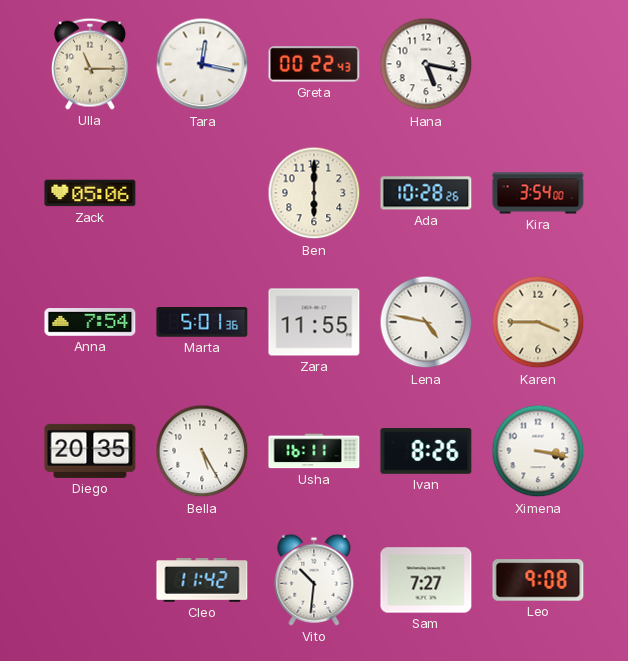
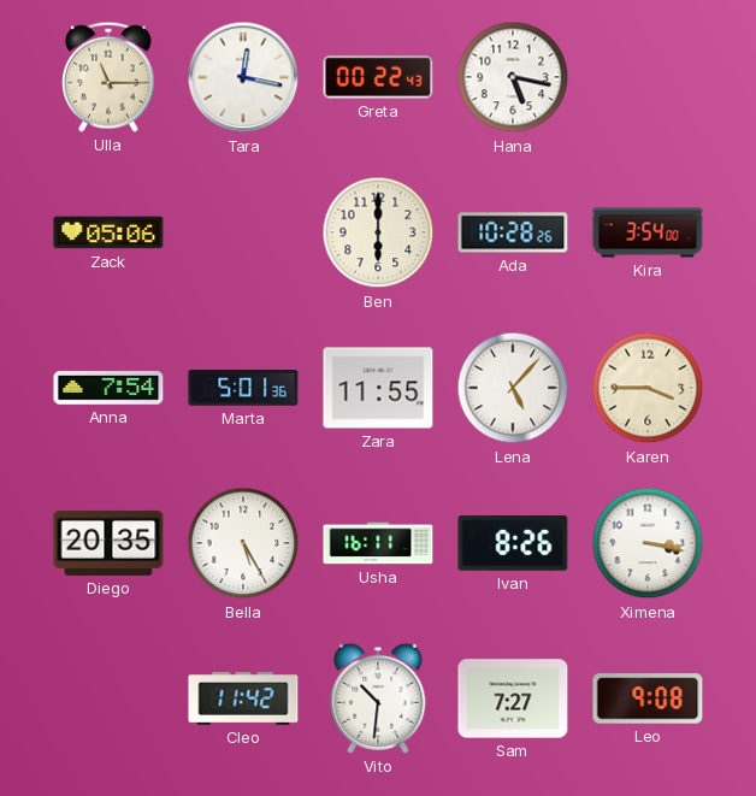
Lena: 4:47 -> 5:07
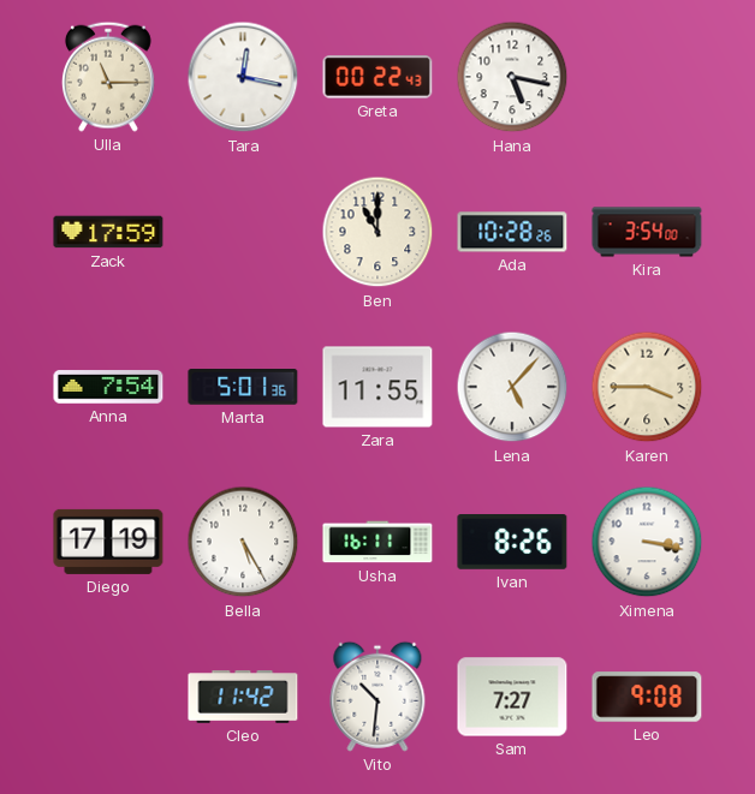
Zack: 05:06 -> 17:59
Ben: 6:00 -> 11:00
Diego: 20:35 -> 17:19
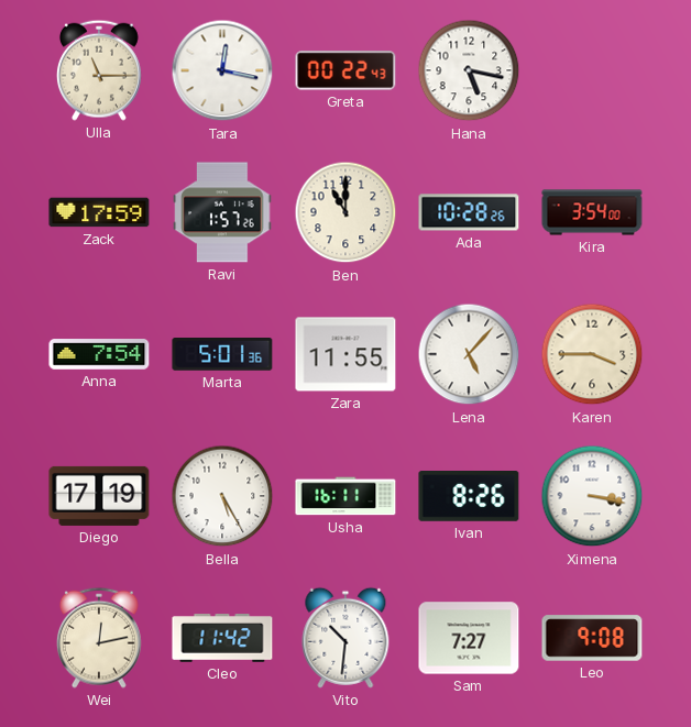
Ravi: none -> 1:57
Wei: none -> 12:13
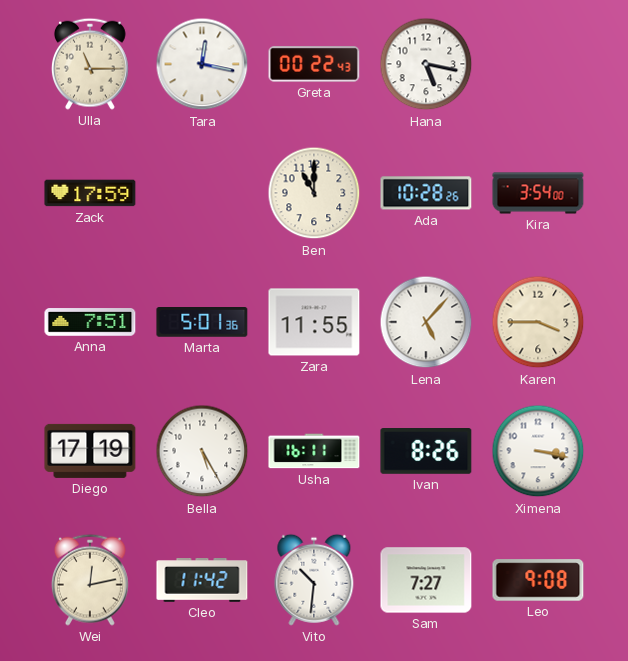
Ravi: 1:57 -> none
Anna: 7:54 -> 7:51
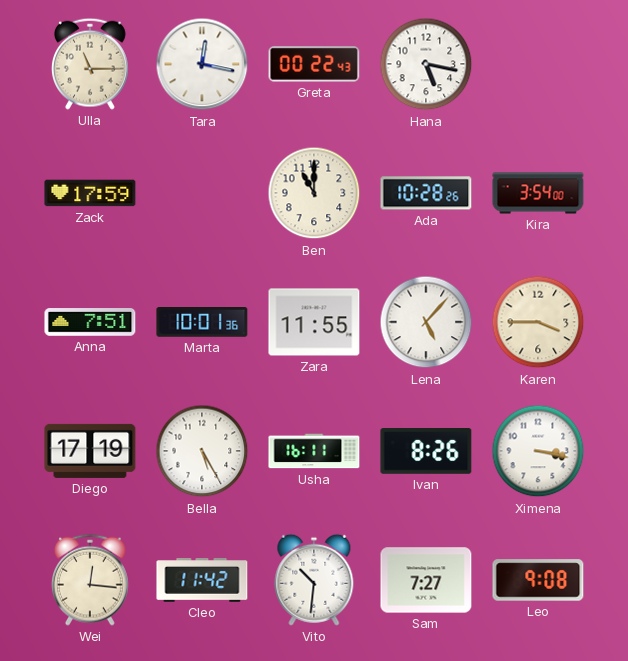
Marta: 5:01 -> 10:01
Wei: 12:13 -> 12:16
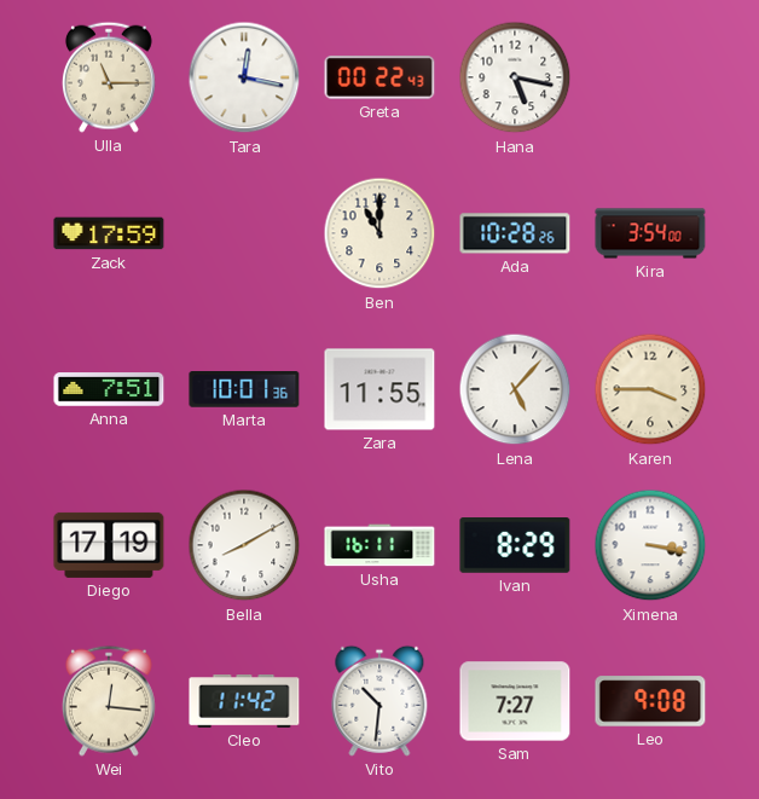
Bella: 5:25 -> 8:10
Ivan: 8:26 -> 8:29
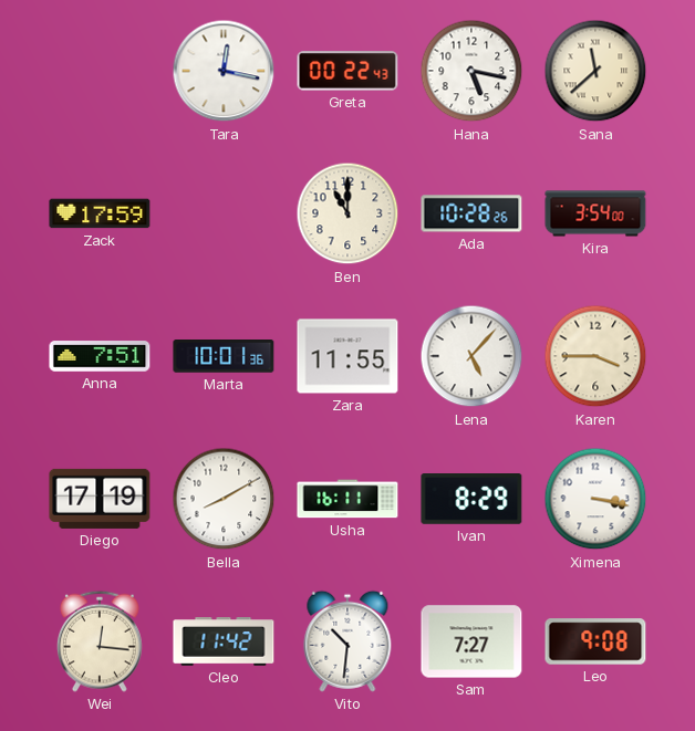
Ulla: 11:15 -> none
Sana: none -> 11:38
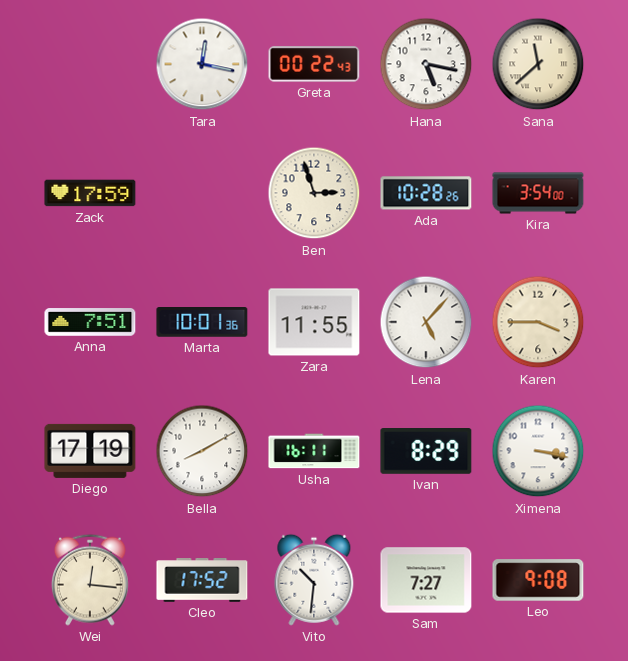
Ben: 11:00 -> 2:57
Cleo: 11:42 -> 17:52
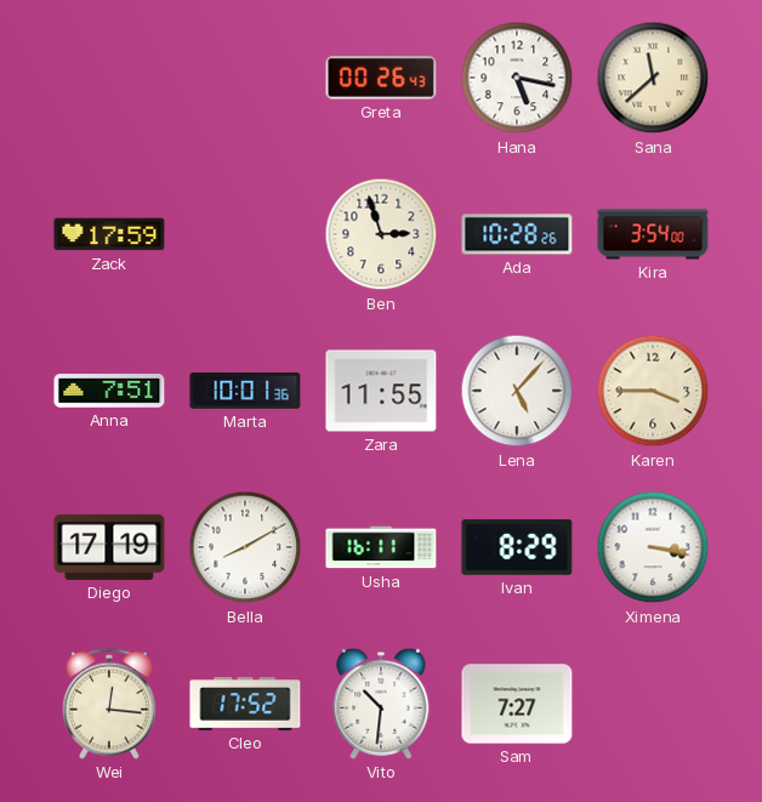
Tara: 12:17 -> none
Greta: 00:22 -> 00:26
Leo: 9:08 -> none
